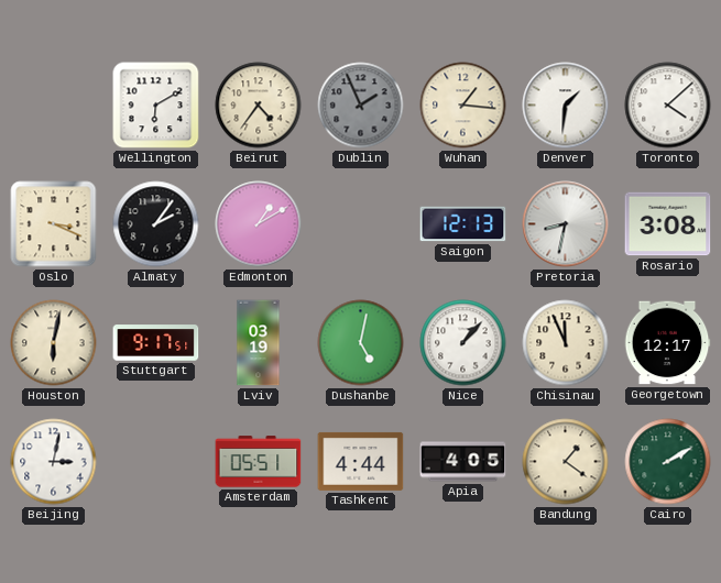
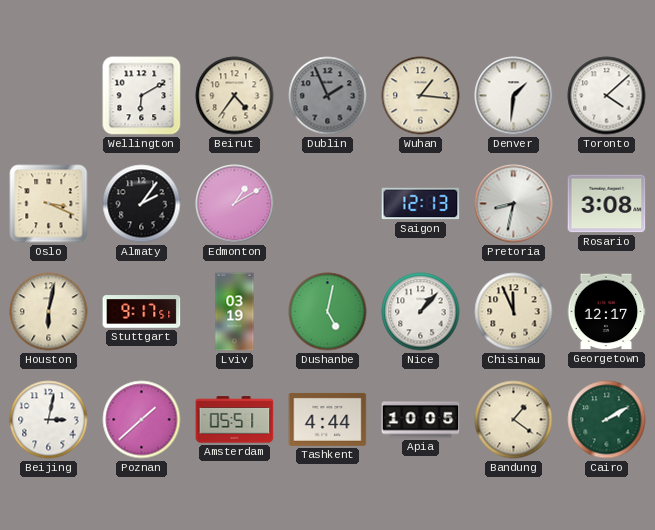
Poznan: none -> 1:38
Apia: 4:05 -> 10:05
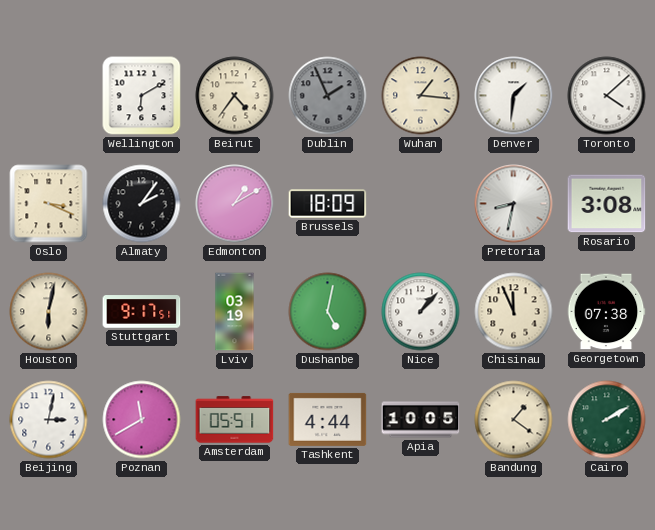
Brussels: none -> 18:09
Saigon: 12:13 -> none
Georgetown: 12:17 -> 07:38
Poznan: 1:38 -> 11:40
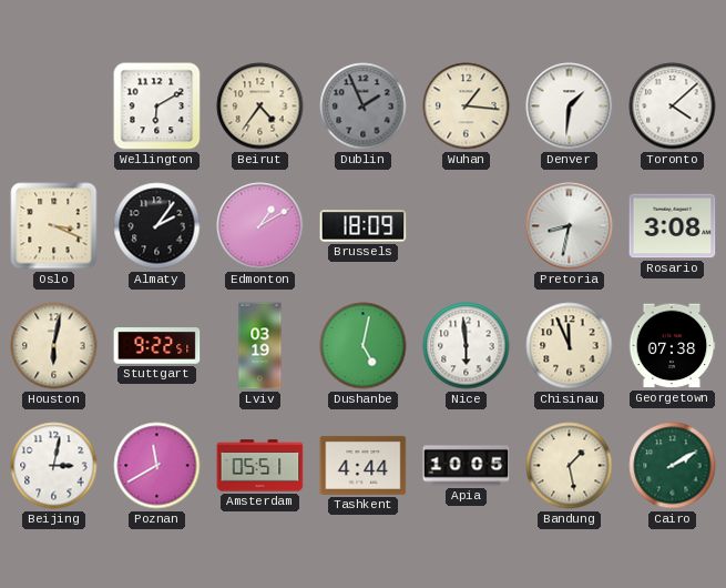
Stuttgart: 9:17 -> 9:22
Nice: 1:07 -> 5:59
Bandung: 1:21 -> 1:28
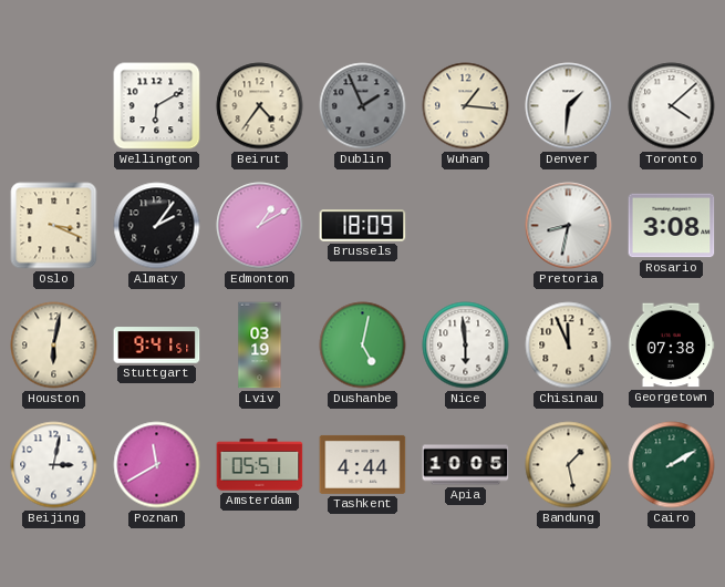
Stuttgart: 9:22 -> 9:41
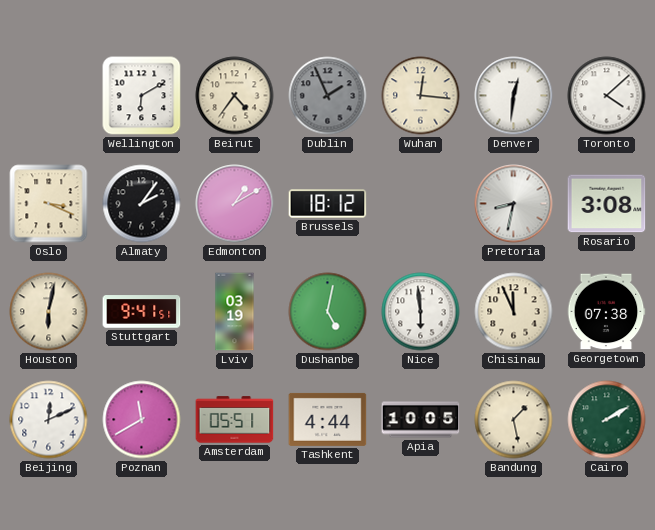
Wuhan: 1:16 -> 12:16
Denver: 1:31 -> 12:31
Brussels: 18:09 -> 18:12
Beijing: 3:02 -> 12:11
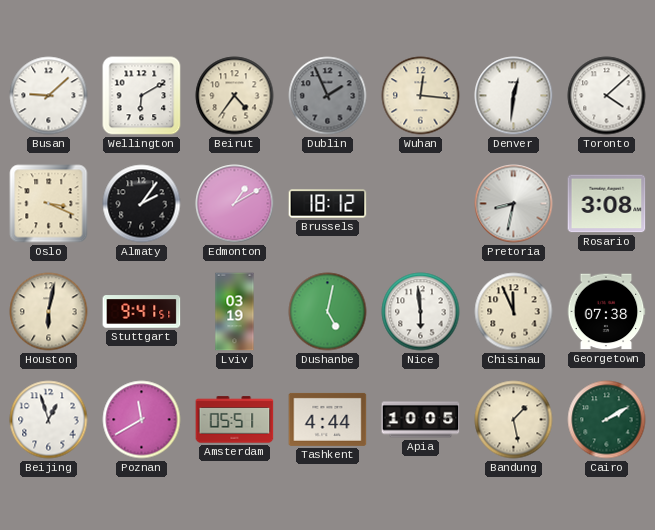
Busan: none -> 9:08
Beijing: 12:11 -> 12:57
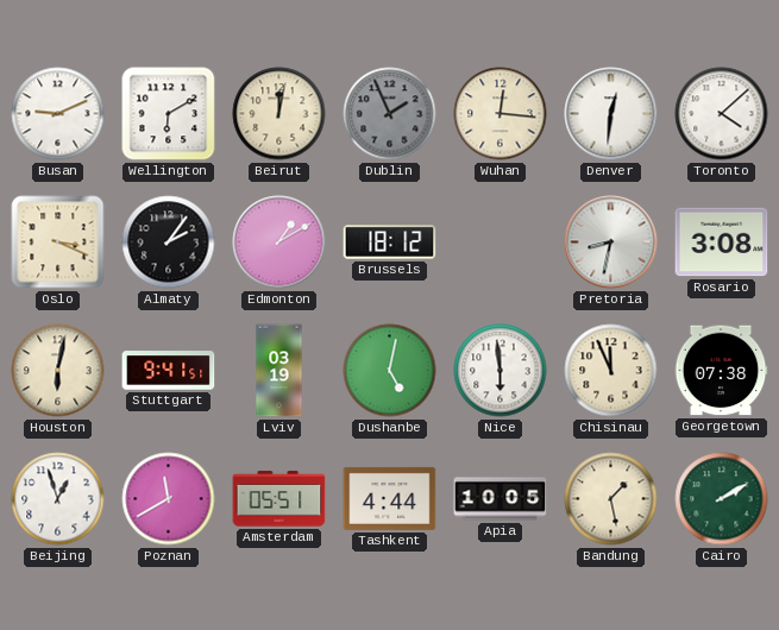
Busan: 9:08 -> 9:11
Beirut: 4:36 -> 12:02
